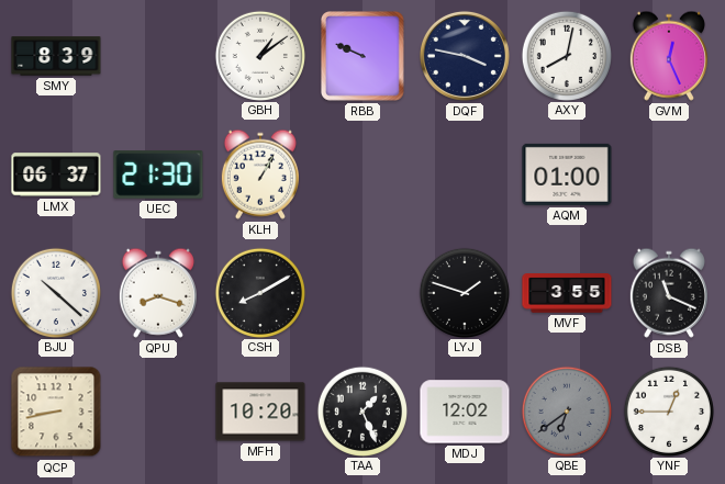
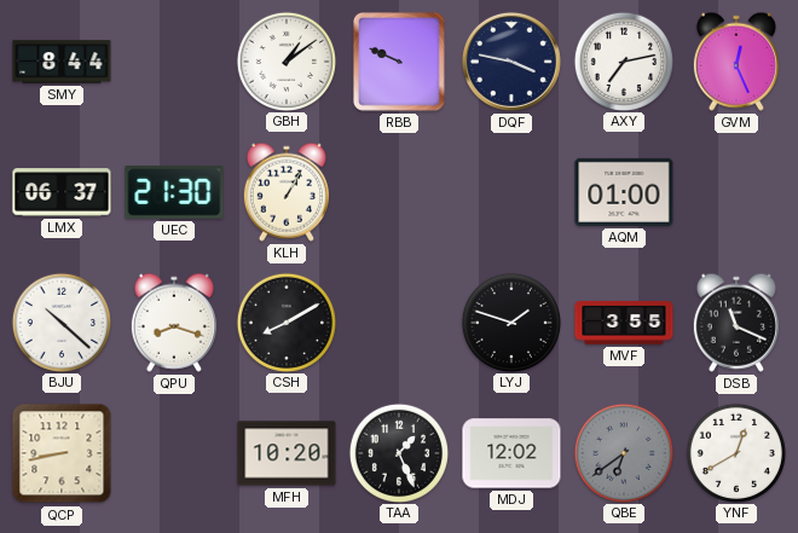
SMY: 8:39 -> 8:44
AXY: 8:02 -> 7:13
YNF: 12:45 -> 12:40
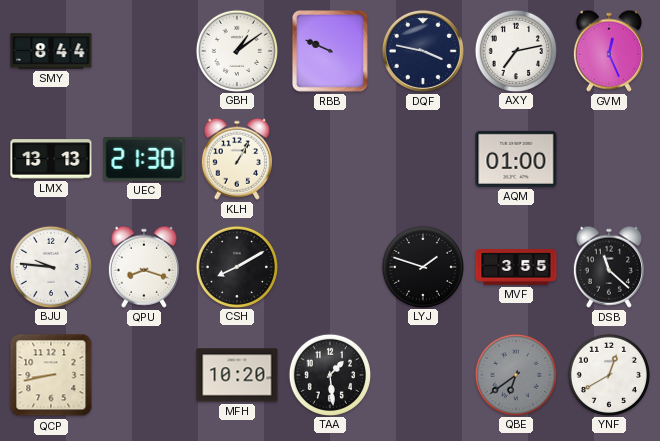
LMX: 06:37 -> 13:13
BJU: 10:22 -> 9:46
DSB: 11:19 -> 11:22
TAA: 1:26 -> 1:29
MDJ: 12:02 -> none
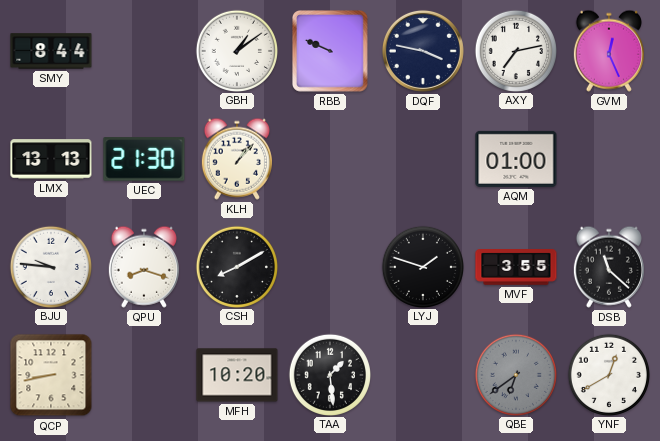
KLH: 1:05 -> 1:07
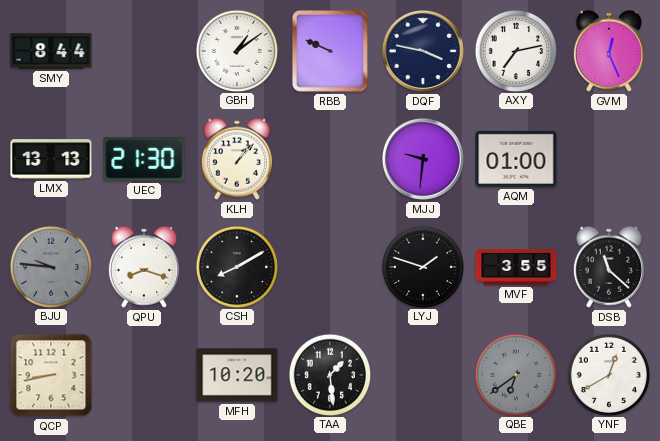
MJJ: none -> 9:31
BJU dial: white -> grey
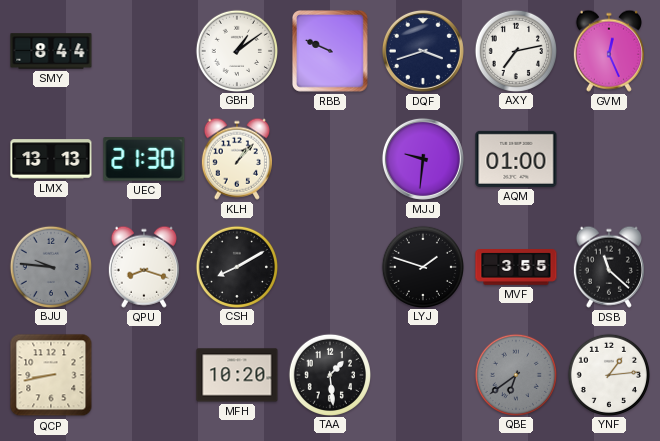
DQF: 3:47 -> 3:42
YNF: 12:40 -> 1:14
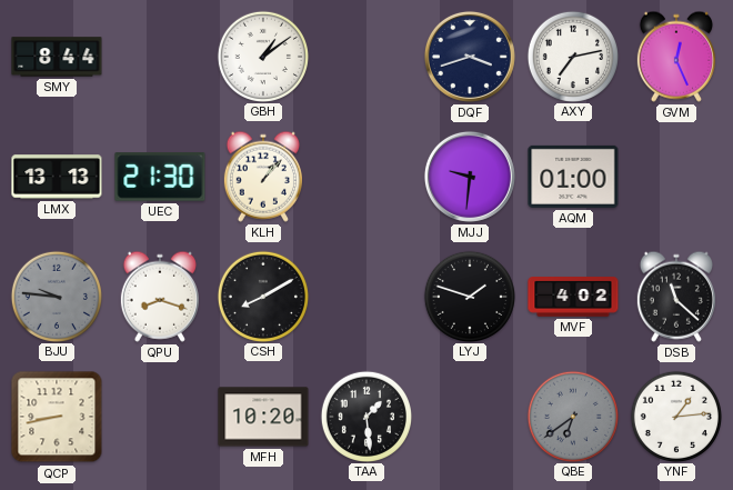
RBB: 9:49 -> none
MVF: 3:55 -> 4:02
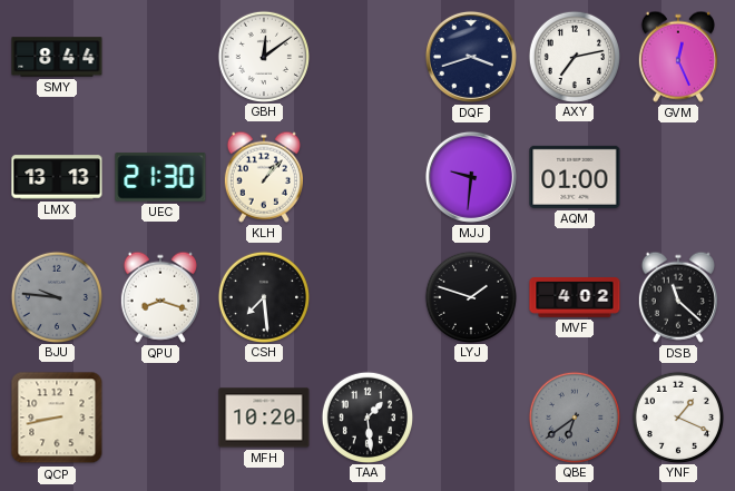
GBH: 1:09 -> 12:09
CSH: 8:10 -> 7:29
YNF: 1:14 -> 1:19
